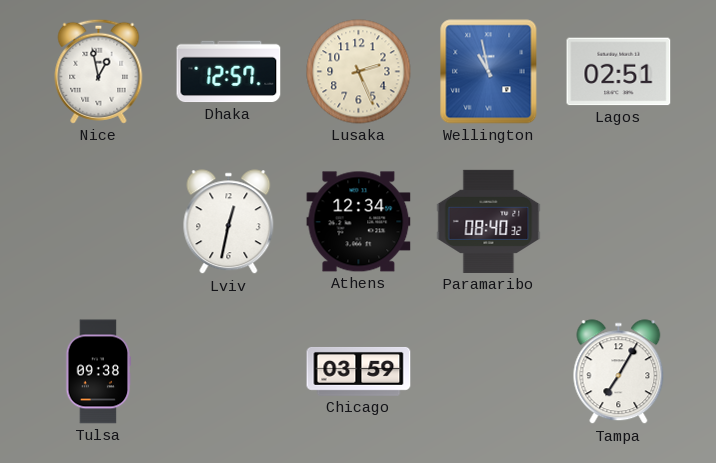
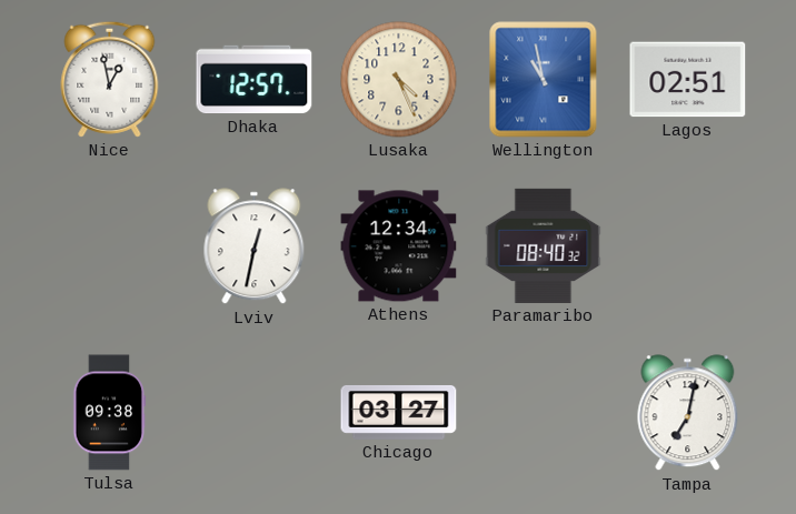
Lusaka: 2:26 -> 4:26
Chicago: 03:59 -> 03:27
Tampa: 7:05 -> 7:02
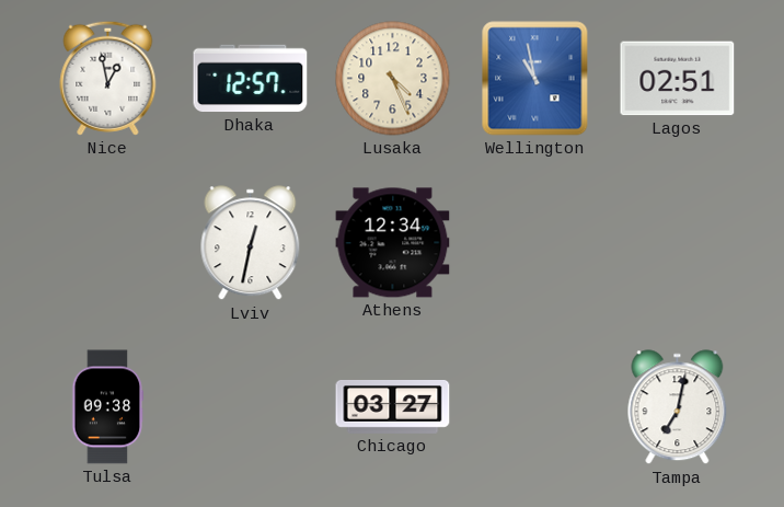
Paramaribo: 08:40 -> none
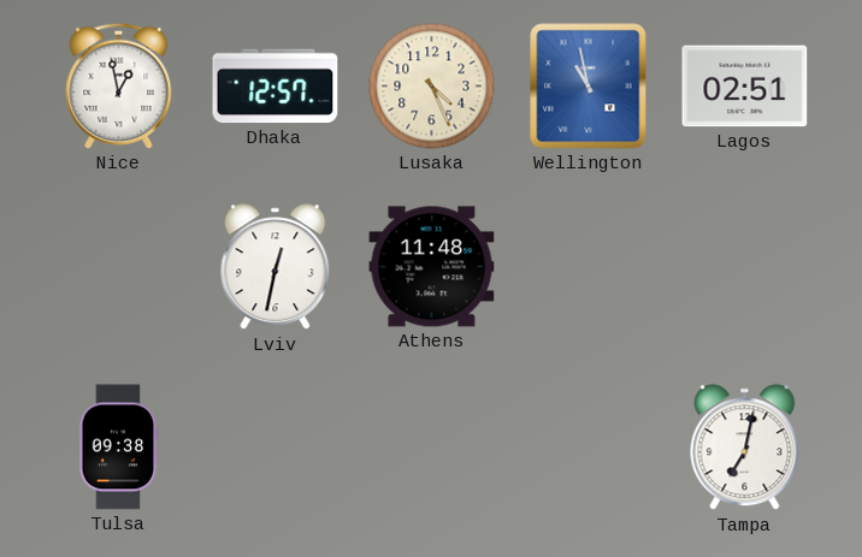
Athens: 12:34 -> 11:48
Chicago: 03:27 -> none
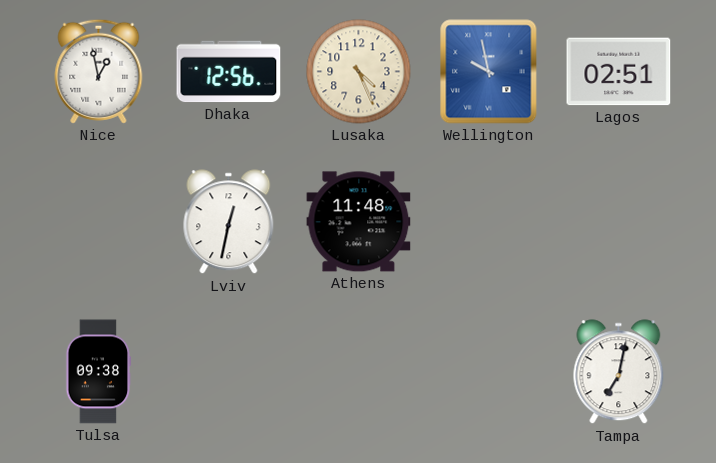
Dhaka: 12:57 -> 12:56
Wellington: 10:58 -> 9:58
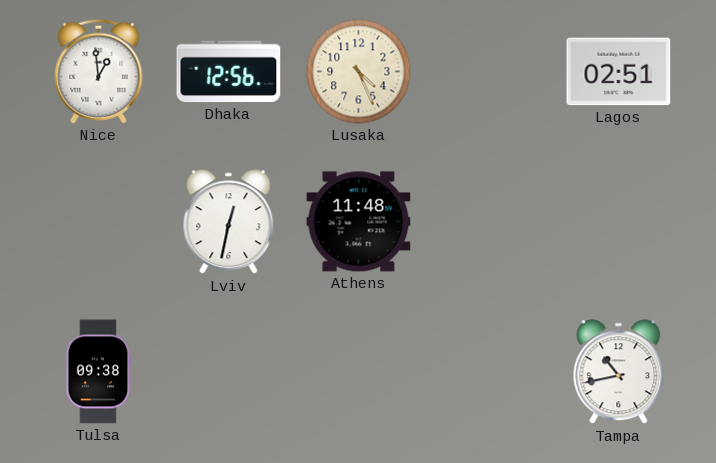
Nice: 12:58 -> 12:59
Wellington: 9:58 -> none
Tampa: 7:02 -> 10:43
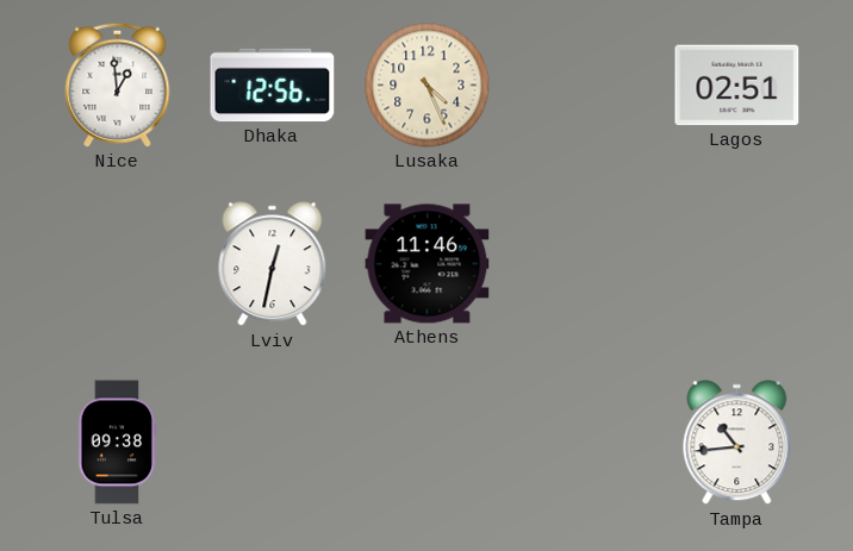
Athens: 11:48 -> 11:46
Tampa: 10:43 -> 10:44
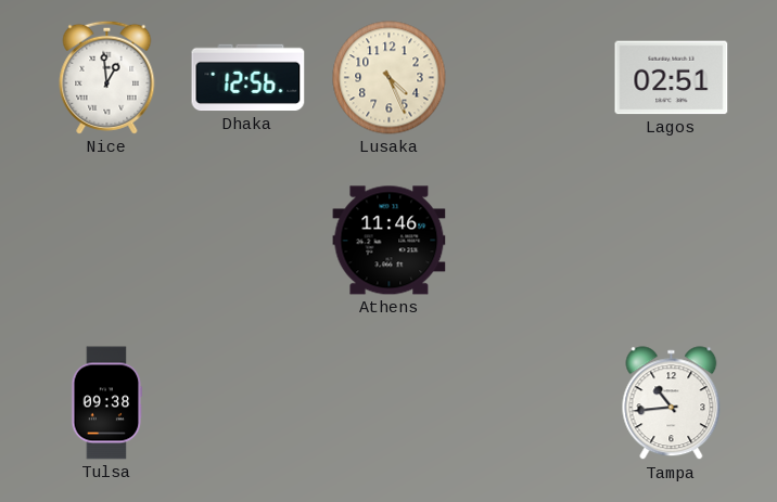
Lviv: 12:32 -> none
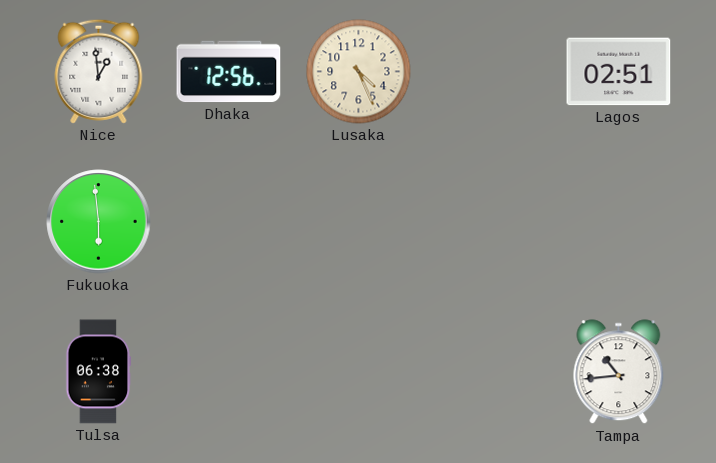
Fukuoka: none -> 5:59
Athens: 11:46 -> none
Tulsa: 09:38 -> 06:38
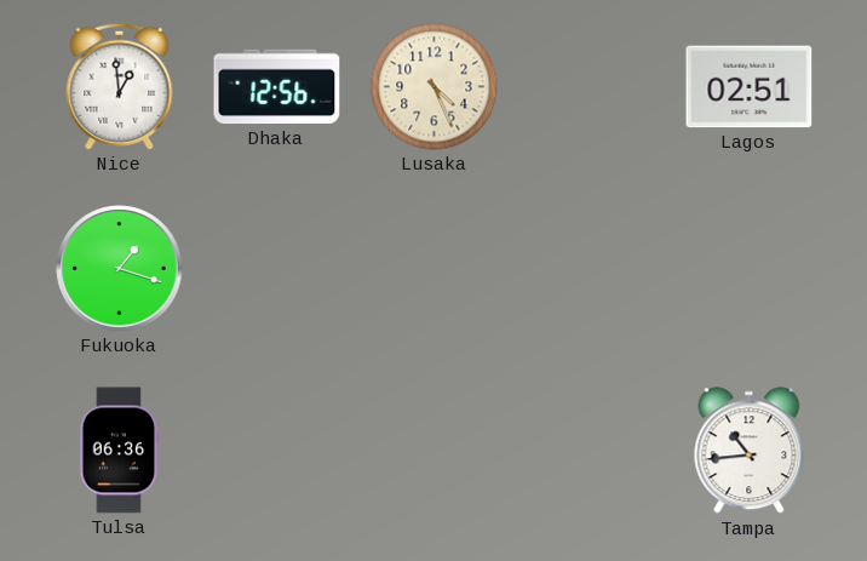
Fukuoka: 5:59 -> 1:18
Tulsa: 06:38 -> 06:36
